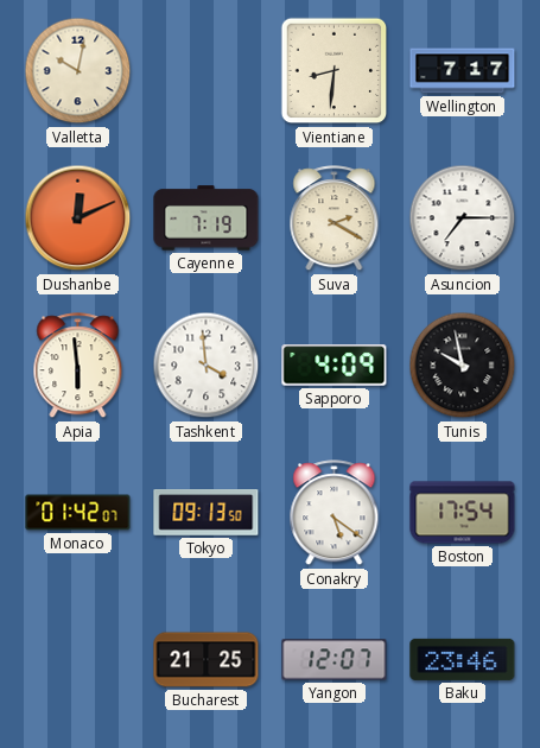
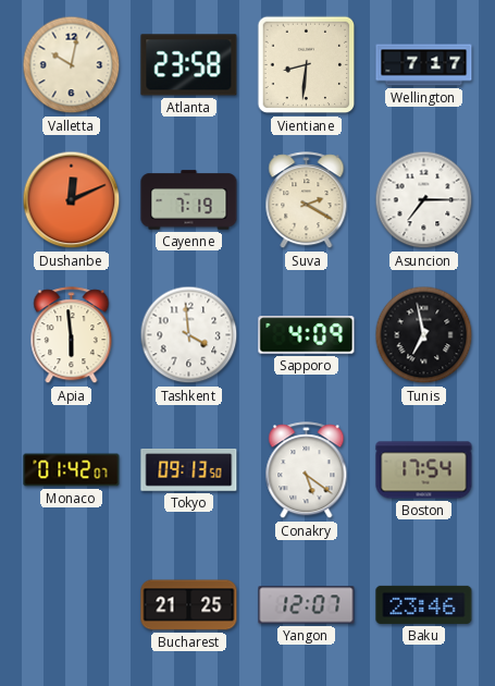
Atlanta: none -> 23:58
Tunis: 9:58 -> 6:58
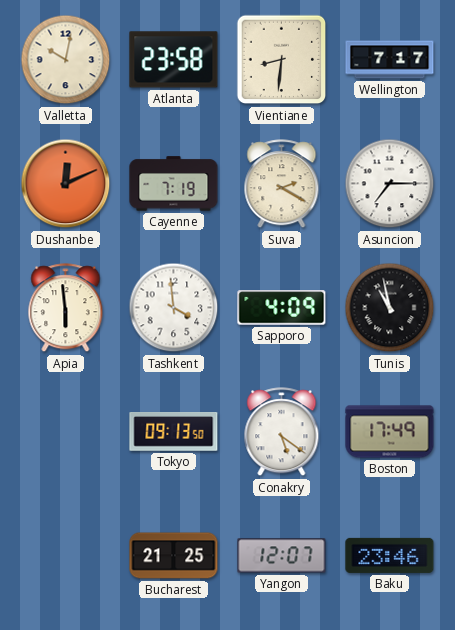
Tunis: 6:58 -> 10:58
Monaco: 01:42 -> none
Boston: 17:54 -> 17:49
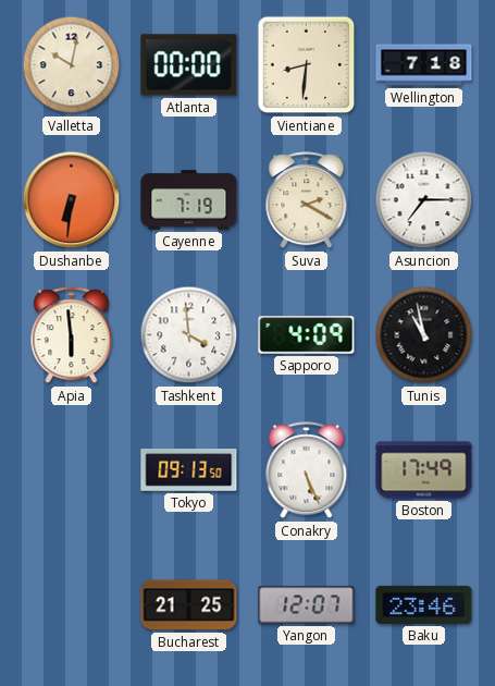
Atlanta: 23:58 -> 00:00
Wellington: 7:17 -> 7:18
Dushanbe: 12:11 -> 6:31
Conakry: 5:21 -> 5:26
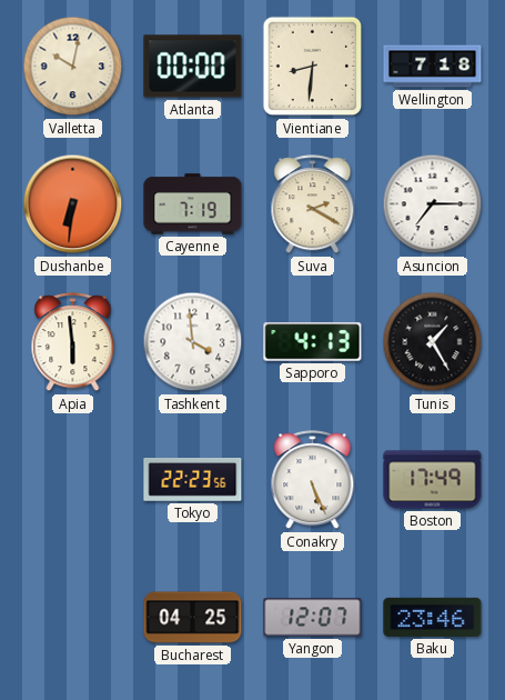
Sapporo: 4:09 -> 4:13
Tunis: 10:58 -> 1:25
Tokyo: 09:13 -> 22:23
Bucharest: 21:25 -> 04:25
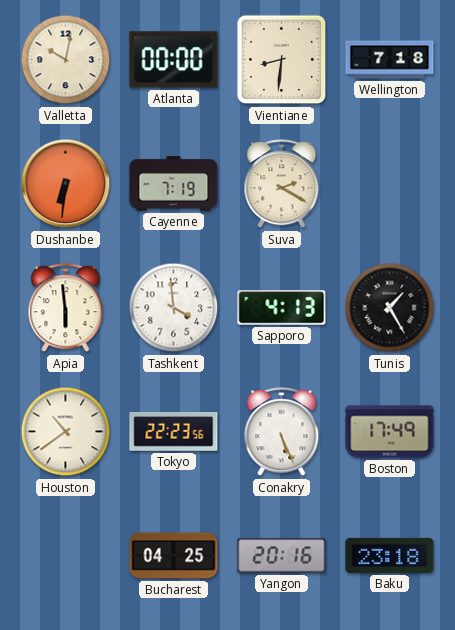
Asuncion: 7:15 -> none
Houston: none -> 10:39
Yangon: 12:07 -> 20:16
Baku: 23:46 -> 23:18
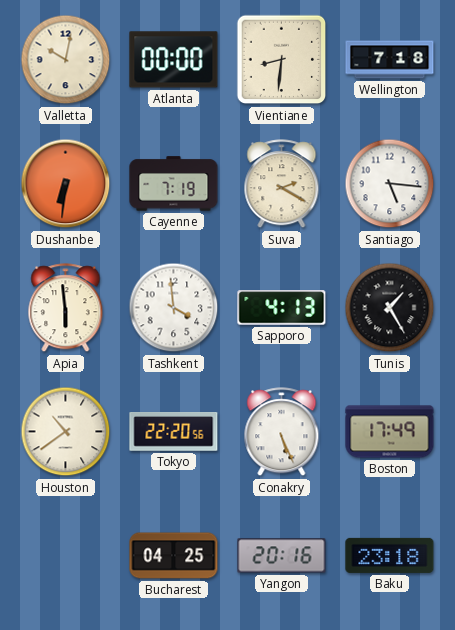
Santiago: none -> 5:16
Tokyo: 22:23 -> 22:20
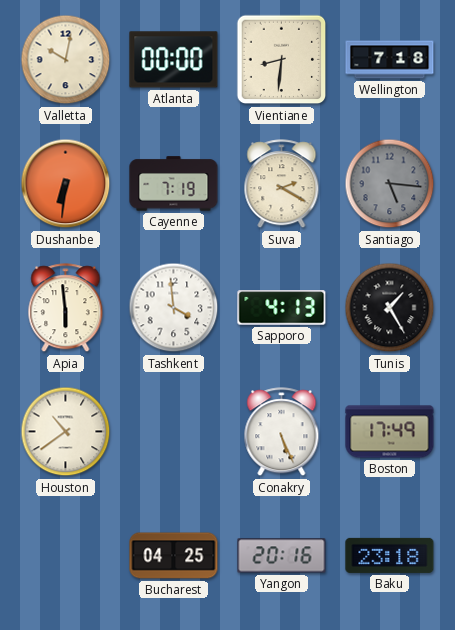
Santiago dial: white -> grey
Tokyo: 22:20 -> none
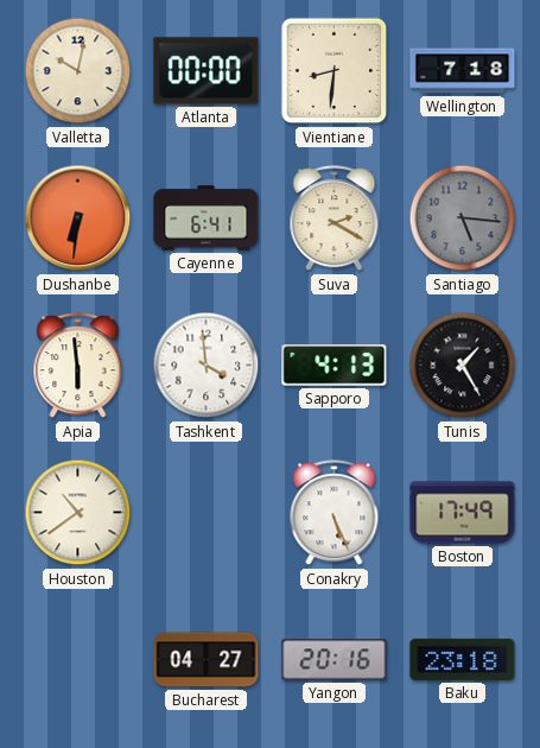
Cayenne: 7:19 -> 6:41
Bucharest: 04:25 -> 04:27
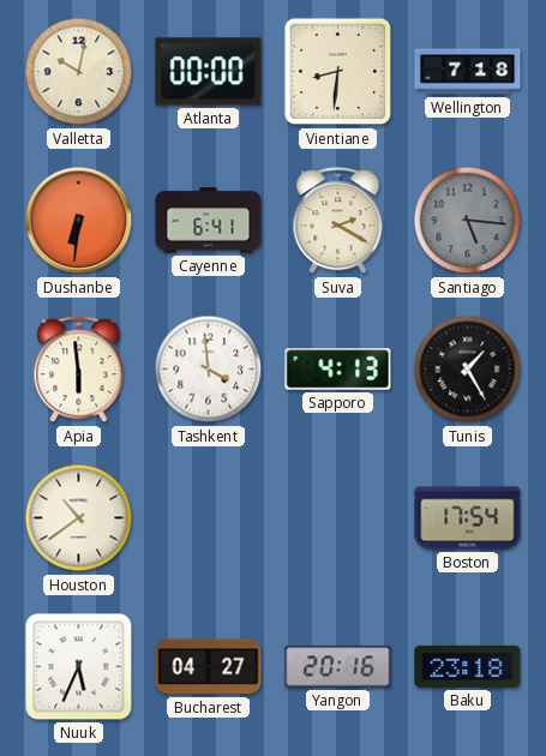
Conakry: 5:26 -> none
Boston: 17:49 -> 17:54
Nuuk: none -> 5:34
